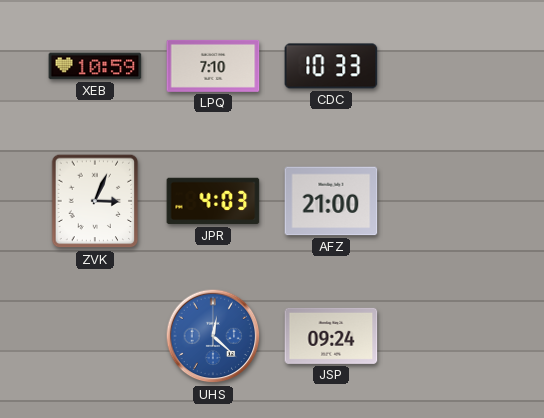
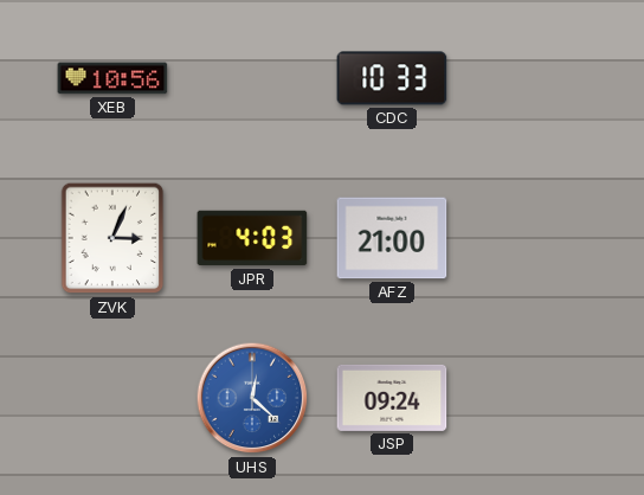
XEB: 10:59 -> 10:56
LPQ: 7:10 -> none
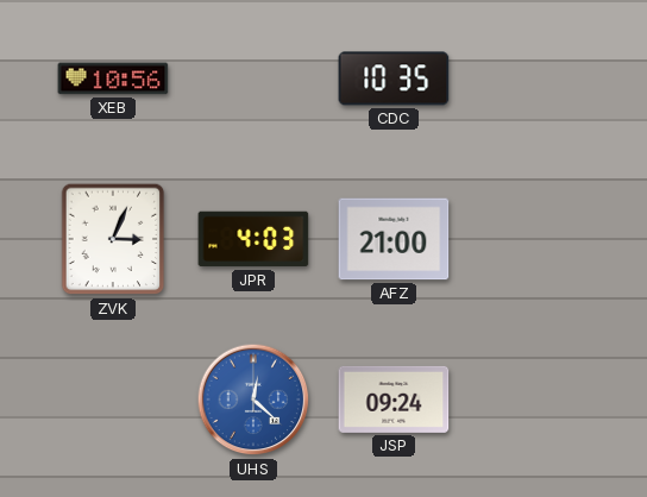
CDC: 10:33 -> 10:35
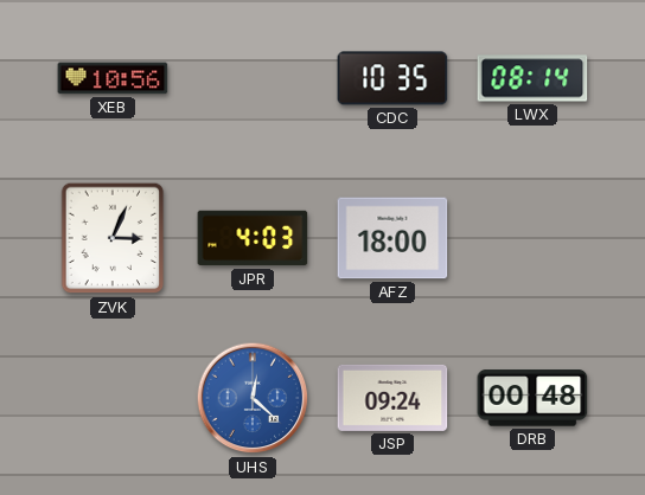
LWX: none -> 08:14
AFZ: 21:00 -> 18:00
DRB: none -> 00:48
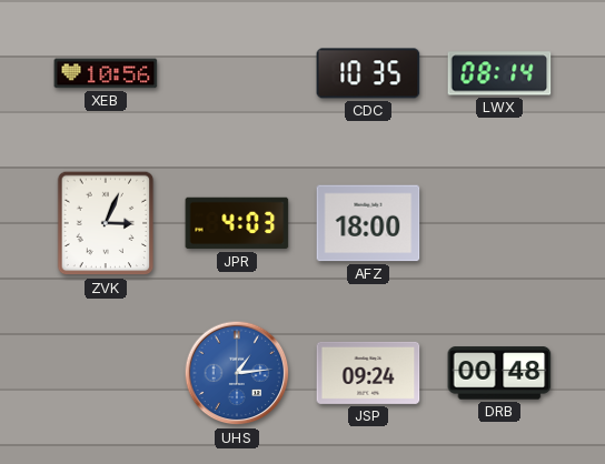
UHS: 12:22 -> 1:14
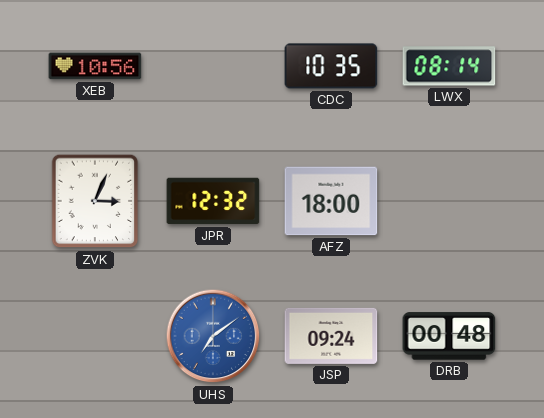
JPR: 4:03 -> 12:32
UHS: 1:14 -> 7:09
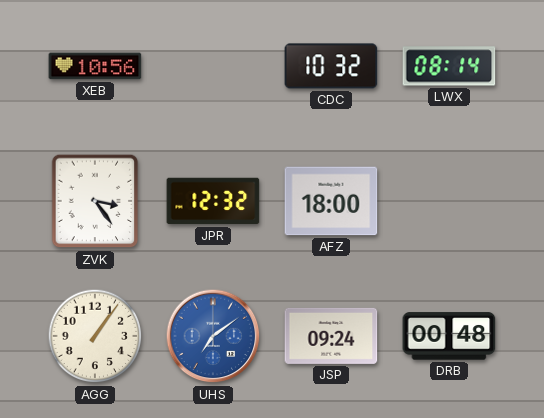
CDC: 10:35 -> 10:32
ZVK: 3:04 -> 3:24
AGG: none -> 1:06
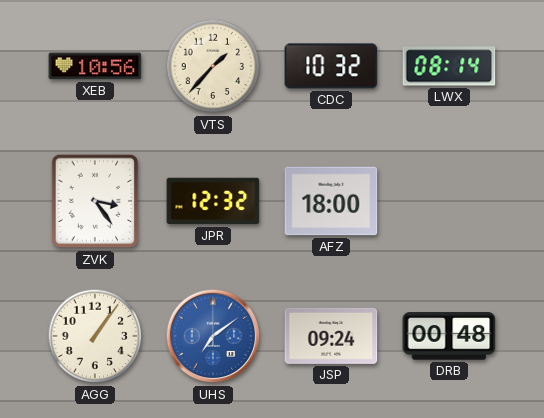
VTS: none -> 1:37
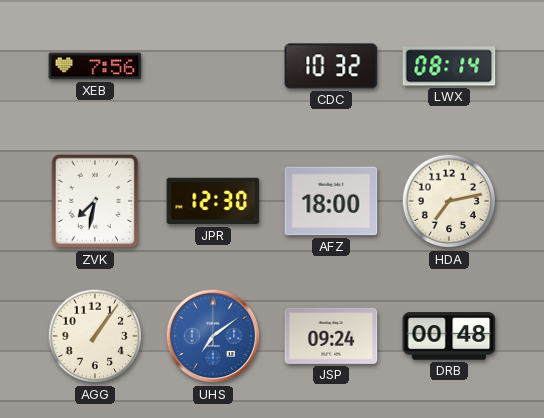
XEB: 10:56 -> 7:56
VTS: 1:37 -> none
ZVK: 3:24 -> 7:32
JPR: 12:32 -> 12:30
HDA: none -> 7:13
